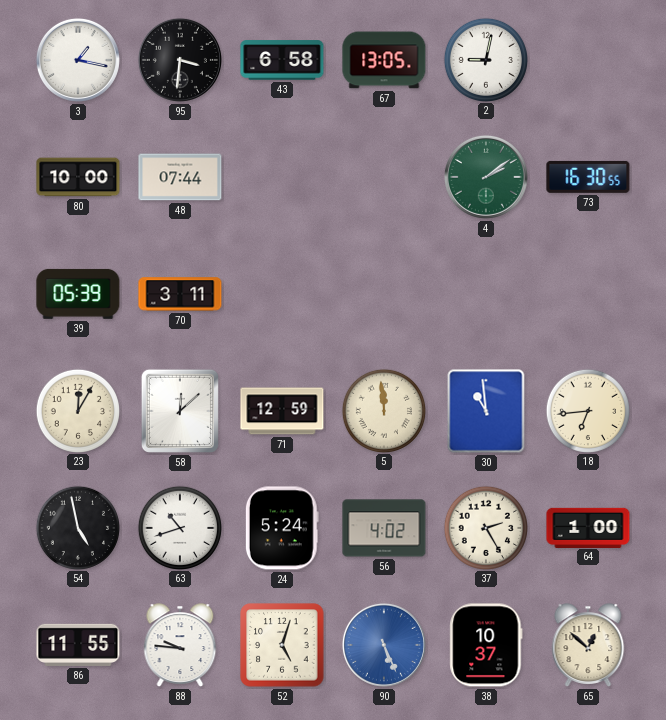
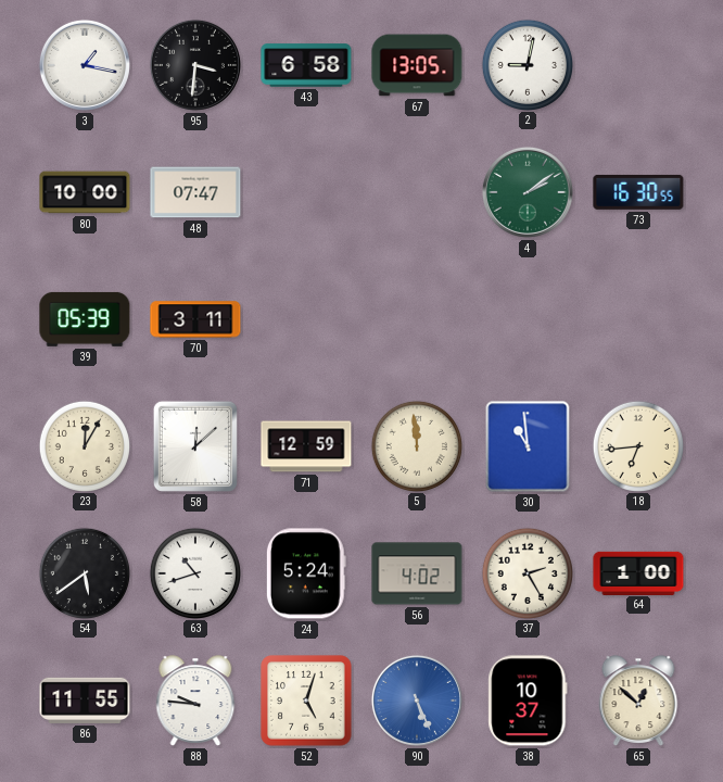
48: 07:44 -> 07:47
54: 4:58 -> 5:39
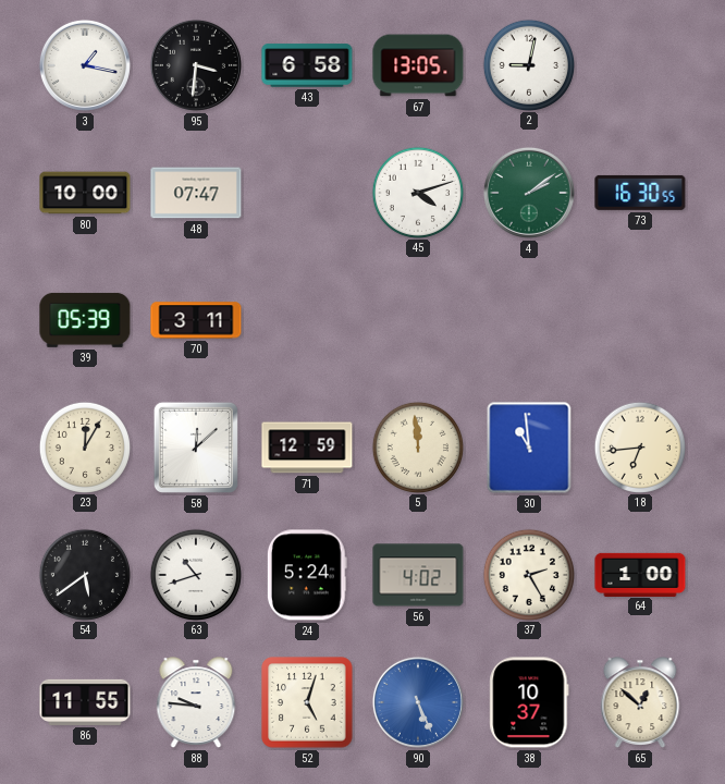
45: none -> 4:12
